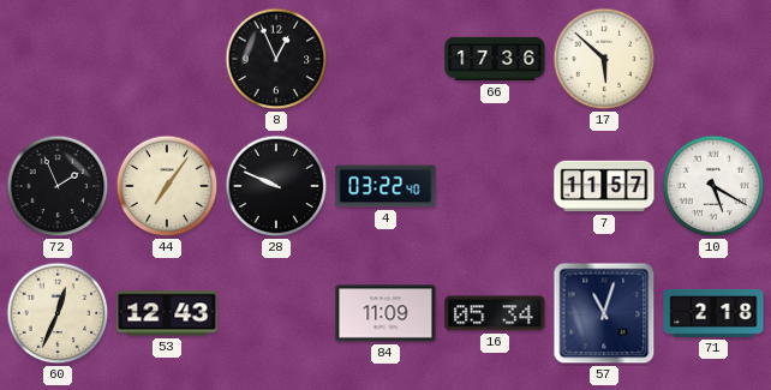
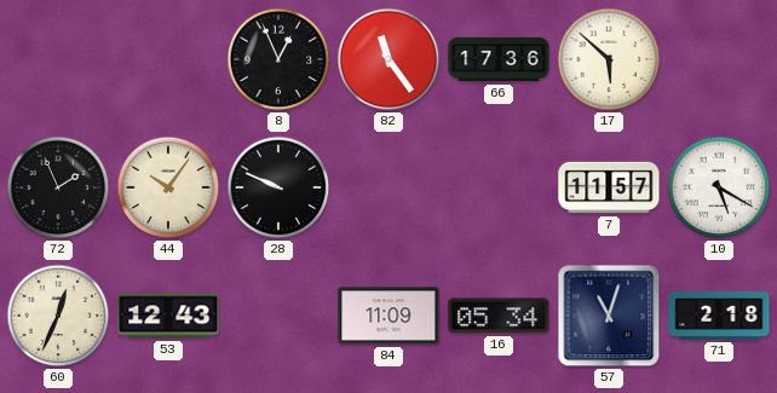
82: none -> 11:24
44: 7:06 -> 10:06
4: 03:22 -> none
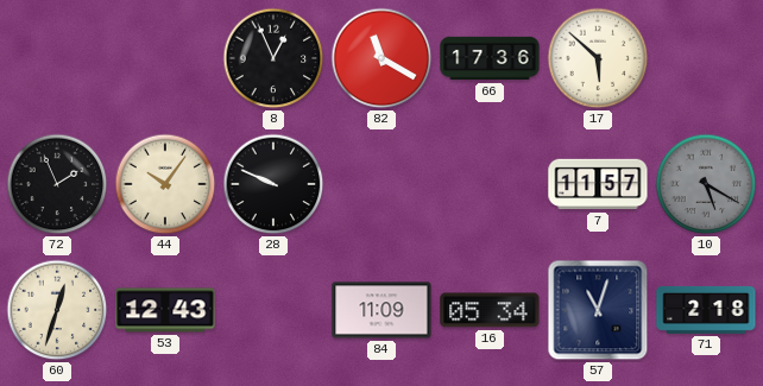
82: 11:24 -> 11:20
10 dial: white -> grey
60: 12:34 -> 12:33
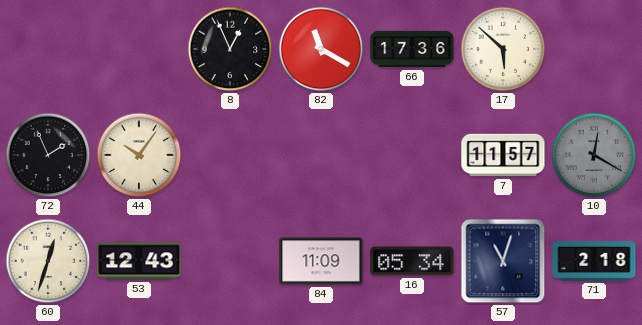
28: 9:49 -> none
10: 5:20 -> 12:20
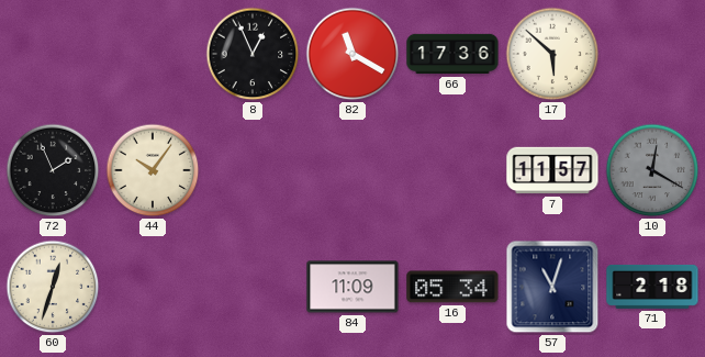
53: 12:43 -> none
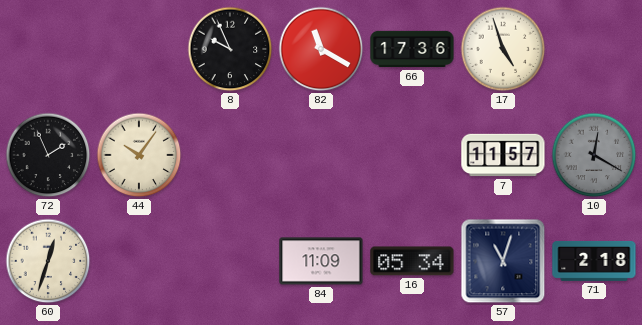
8: 12:56 -> 9:56
17: 5:52 -> 4:57
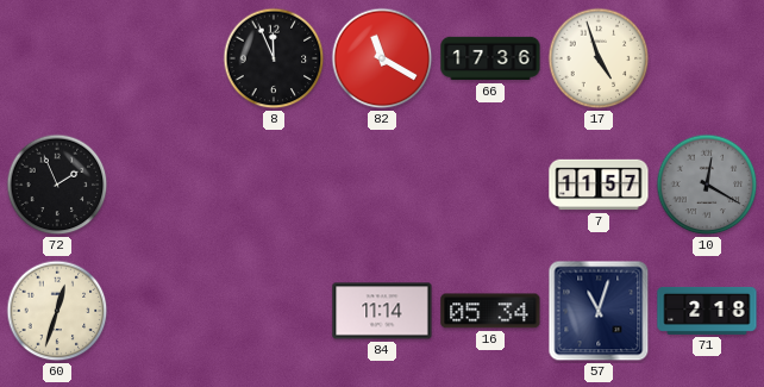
8: 9:56 -> 11:56
44: 10:06 -> none
84: 11:09 -> 11:14
